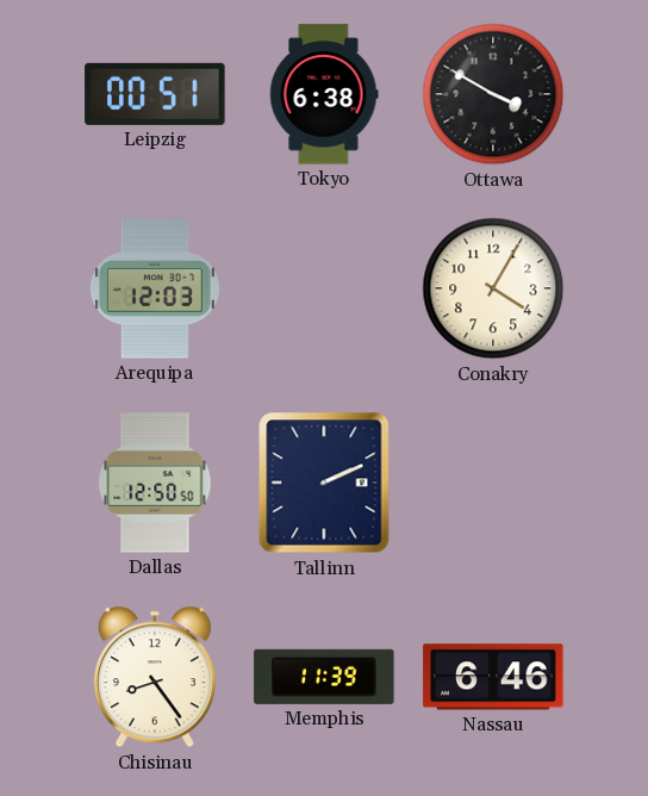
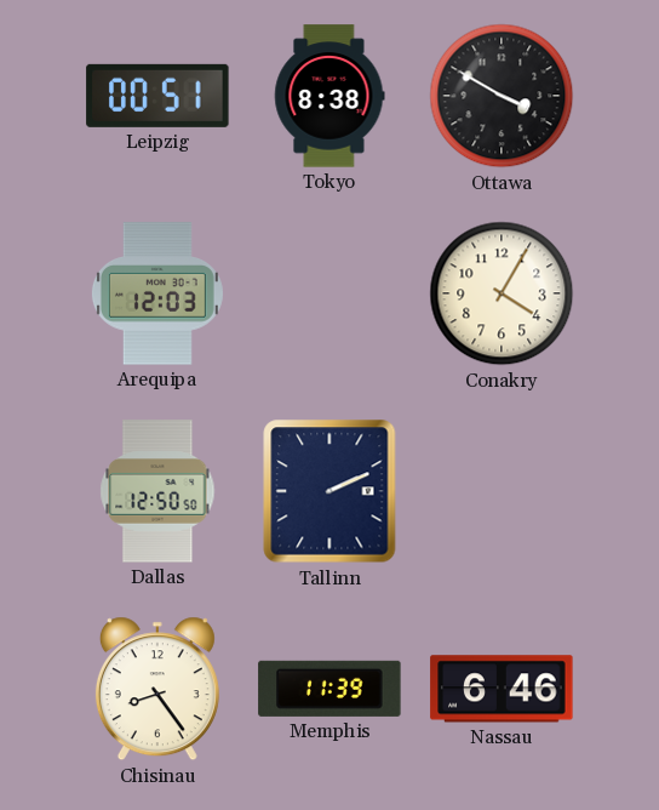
Tokyo: 6:38 -> 8:38
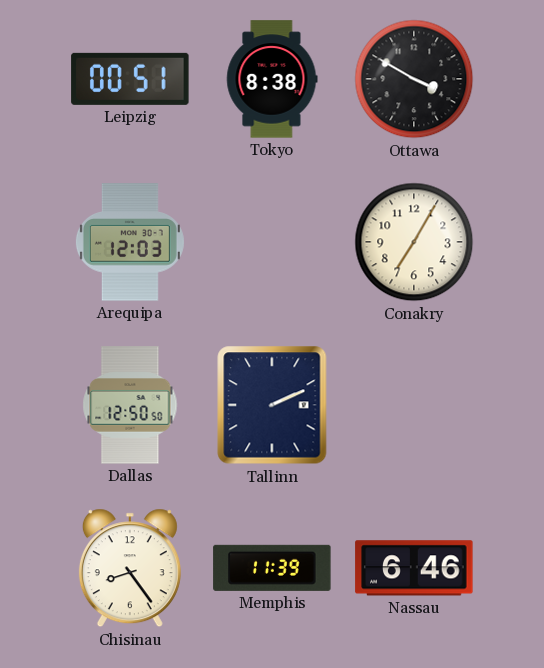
Conakry: 4:05 -> 7:05
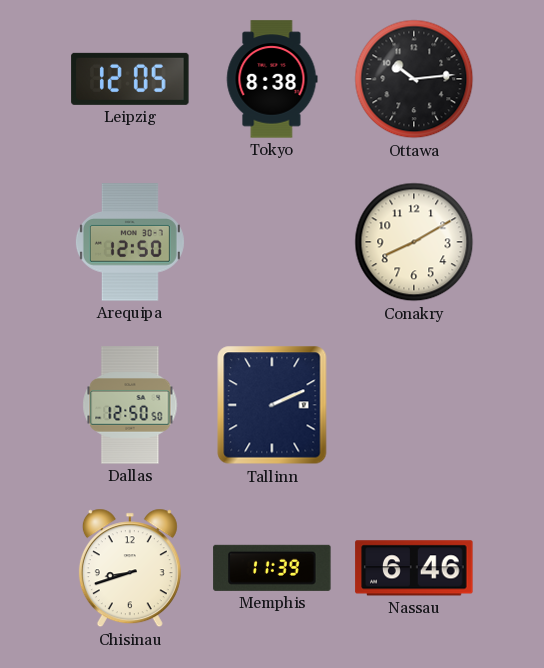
Leipzig: 00:51 -> 12:05
Ottawa: 3:50 -> 10:14
Arequipa: 12:03 -> 12:50
Conakry: 7:05 -> 8:10
Chisinau: 8:24 -> 8:42
